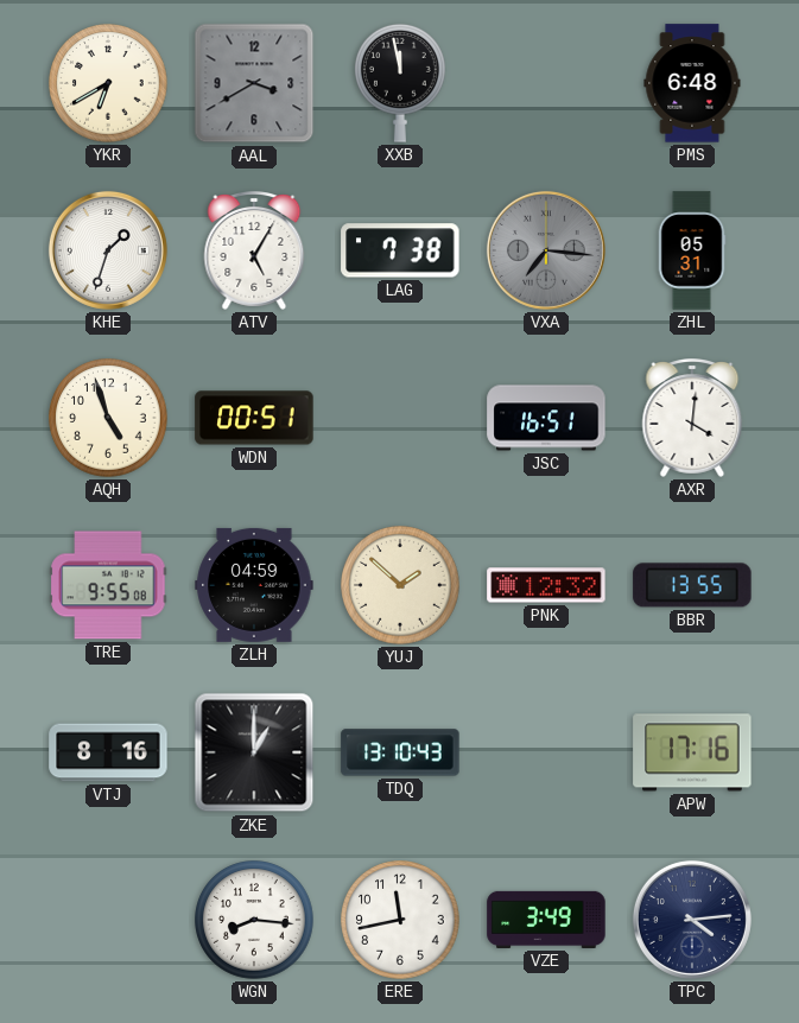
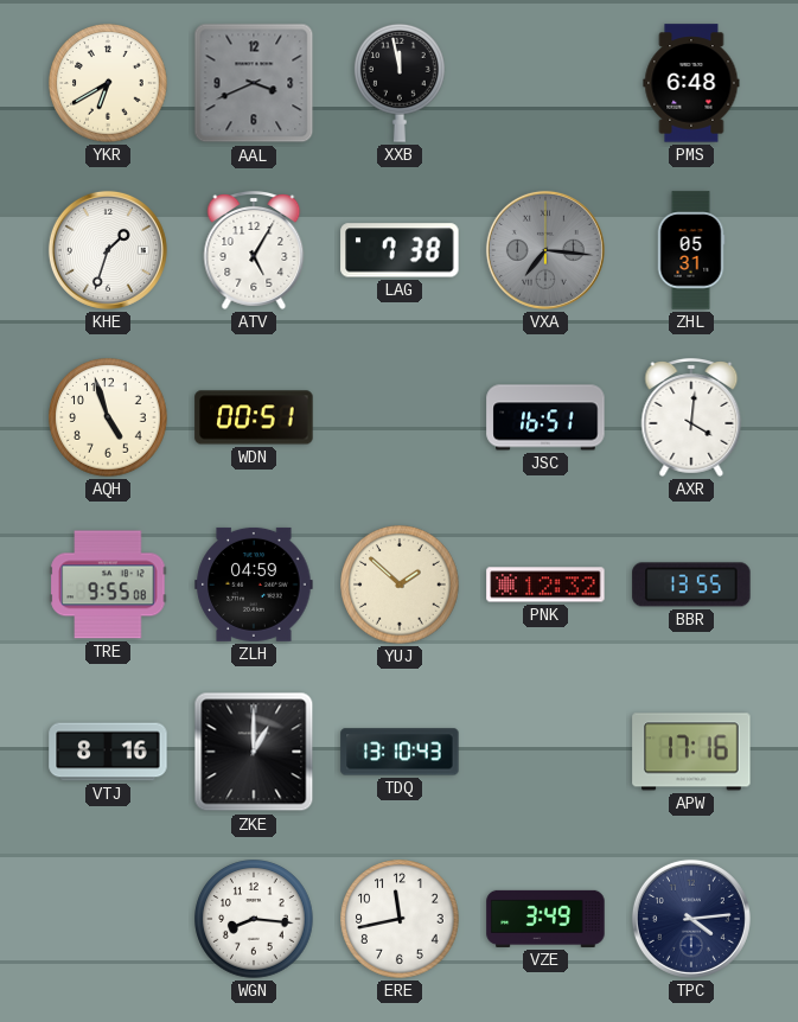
AAL: 3:40 -> 3:41
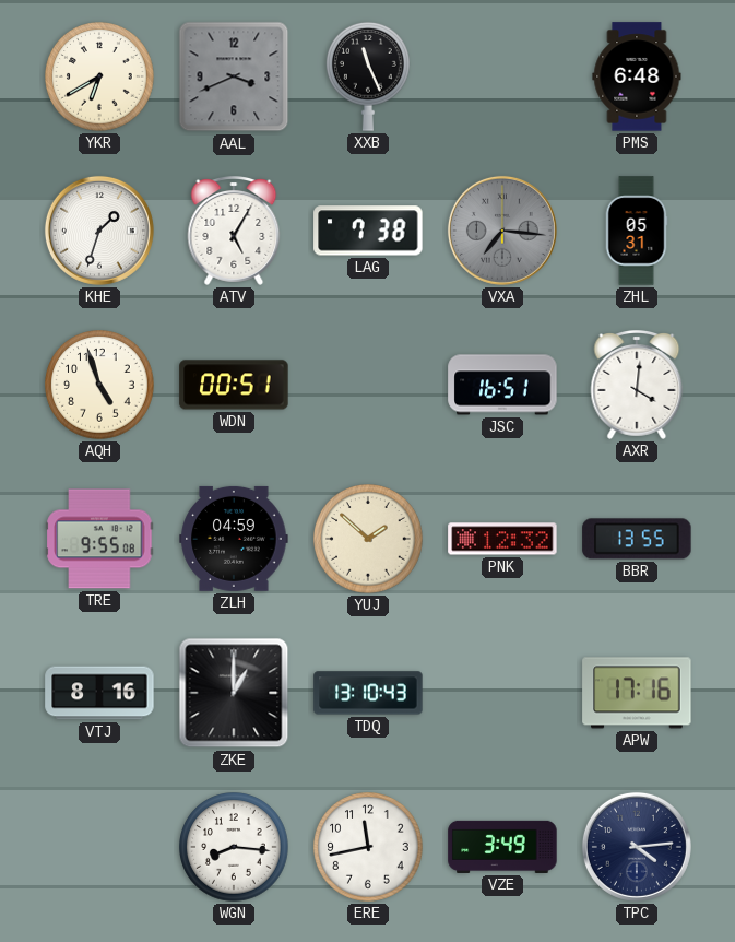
XXB: 11:58 -> 11:26
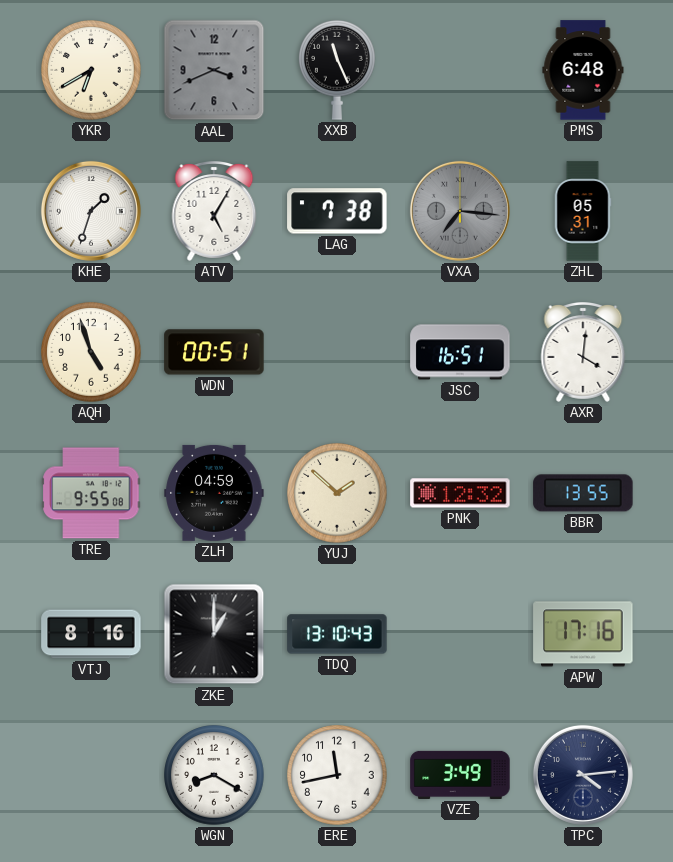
WGN: 8:16 -> 8:20
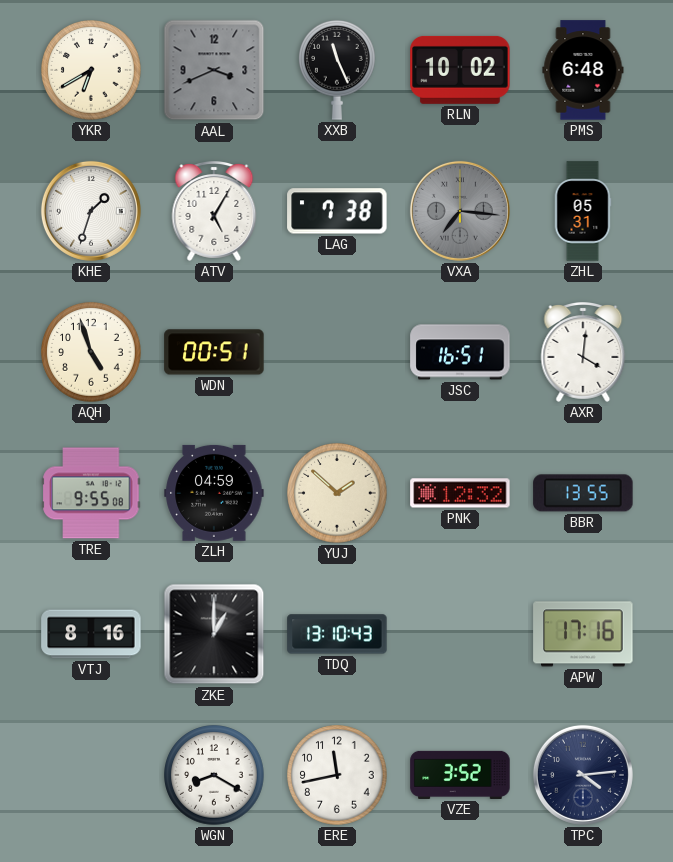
RLN: none -> 10:02
VZE: 3:49 -> 3:52
